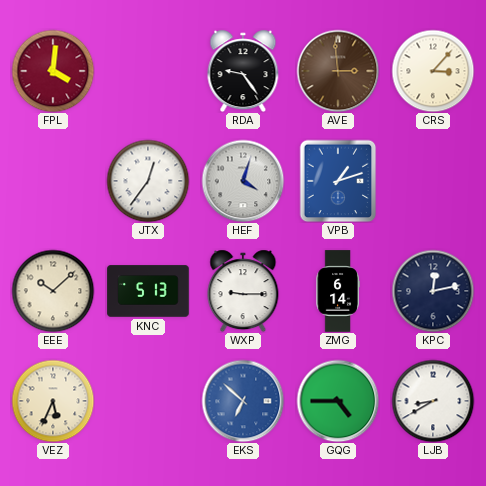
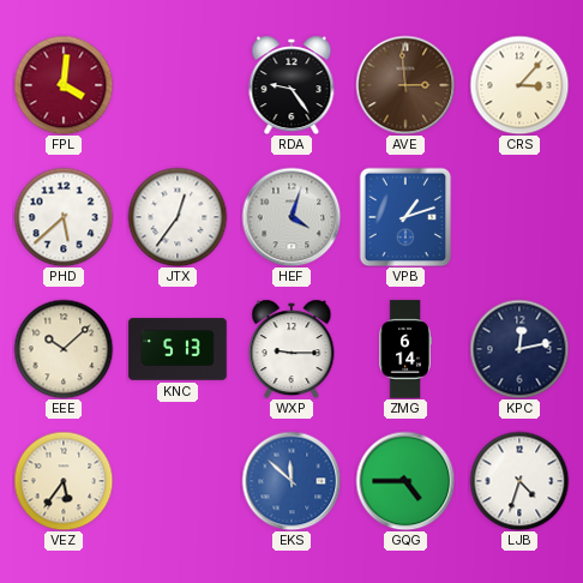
PHD: none -> 5:38
VEZ: 5:34 -> 5:36
EKS: 6:52 -> 11:52
LJB: 8:40 -> 4:33
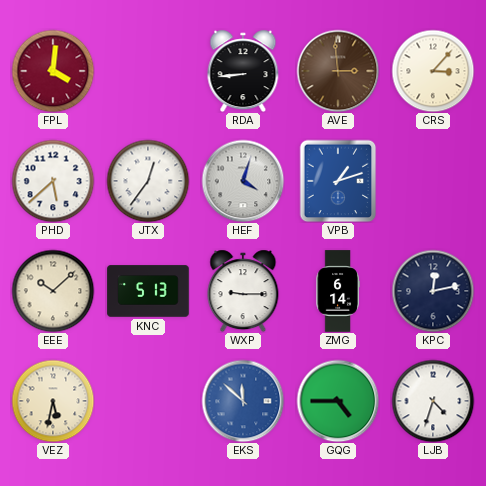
RDA: 9:24 -> 8:44
VEZ: 5:36 -> 5:32
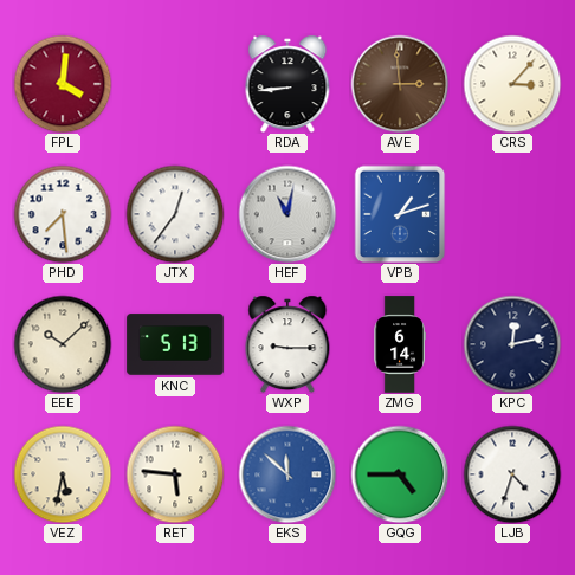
PHD: 5:38 -> 7:29
HEF: 4:03 -> 11:02
RET: none -> 5:46
